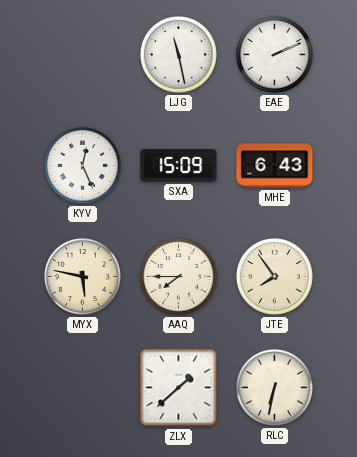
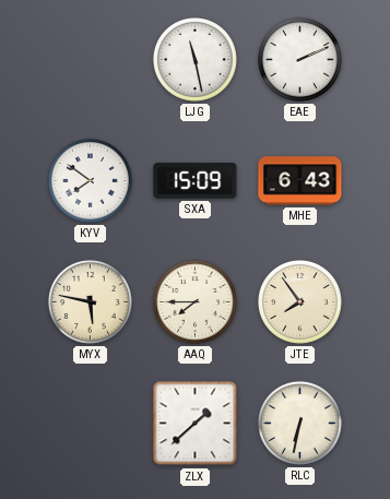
KYV: 12:26 -> 7:51
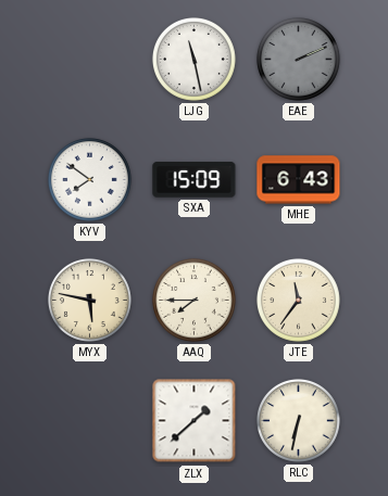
EAE dial: white -> grey
JTE: 7:54 -> 11:36
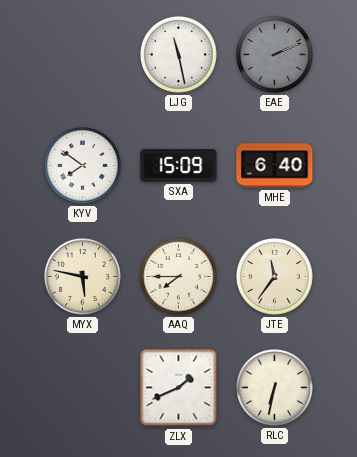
MHE: 6:43 -> 6:40
ZLX: 1:38 -> 1:41
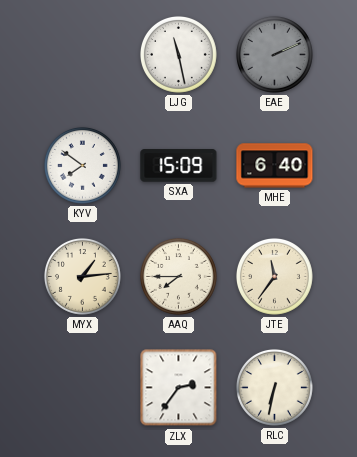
MYX: 5:47 -> 1:14
ZLX: 1:41 -> 2:36
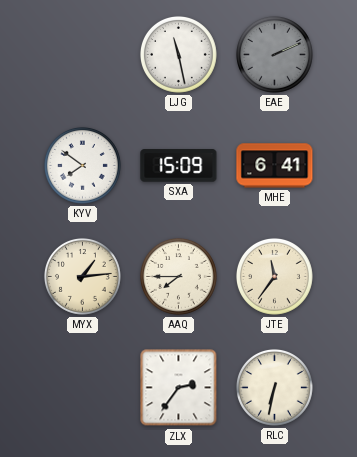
MHE: 6:40 -> 6:41
